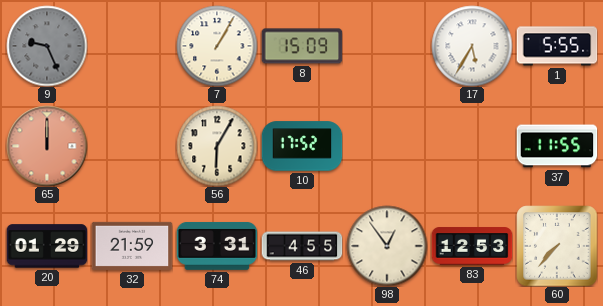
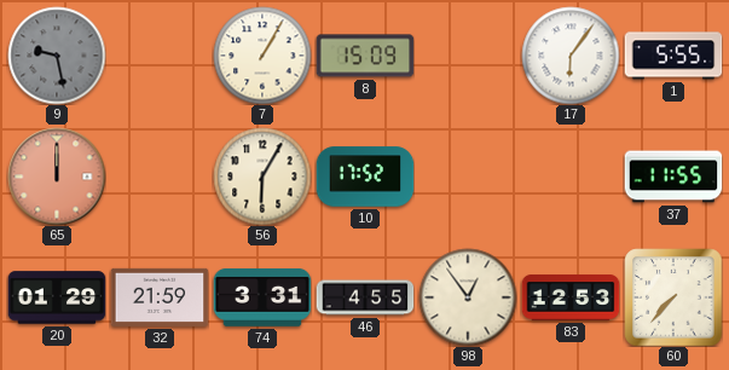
9: 9:26 -> 9:28
17: 5:35 -> 6:06
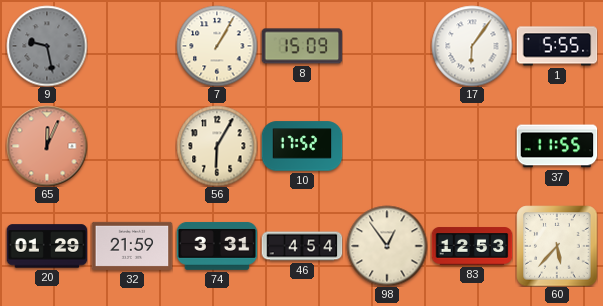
65: 12:00 -> 12:04
46: 4:55 -> 4:54
60: 7:37 -> 5:37
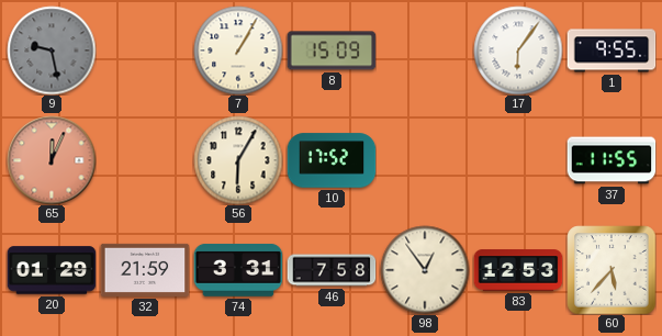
1: 5:55 -> 9:55
46: 4:54 -> 7:58
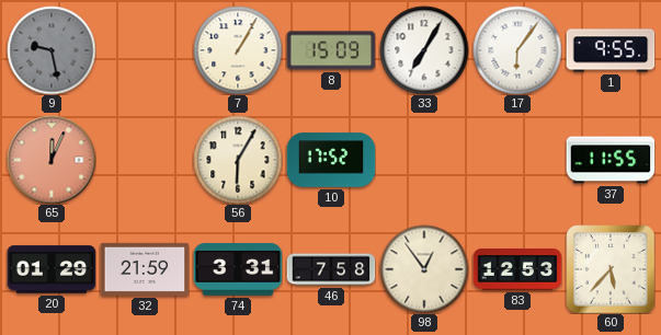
33: none -> 7:05
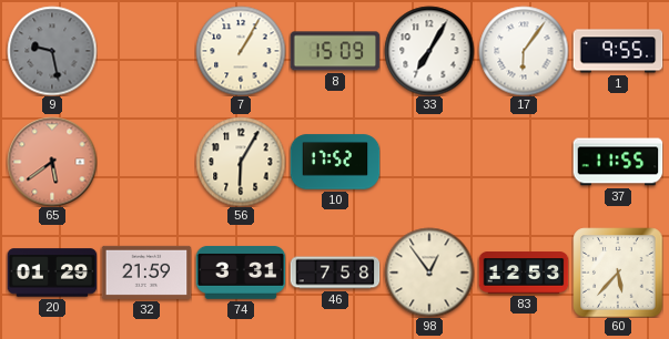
65: 12:04 -> 5:39
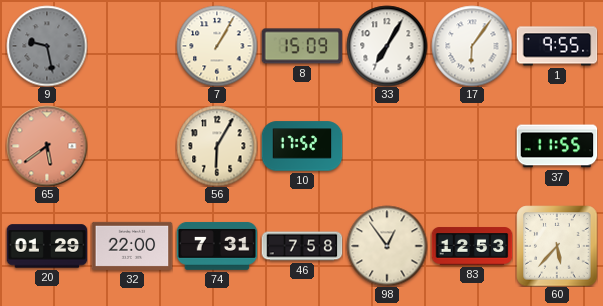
32: 21:59 -> 22:00
74: 3:31 -> 7:31
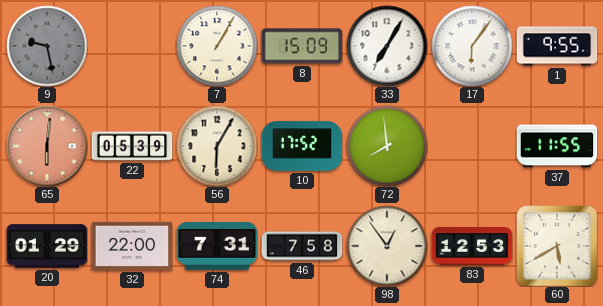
65: 5:39 -> 6:01
22: none -> 05:39
72: none -> 7:59
60: 5:37 -> 5:40
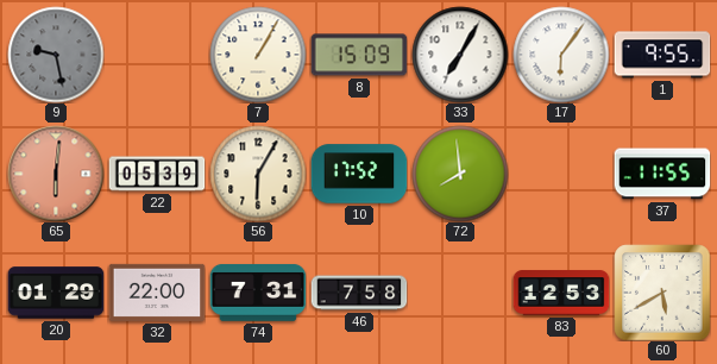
98: 12:54 -> none
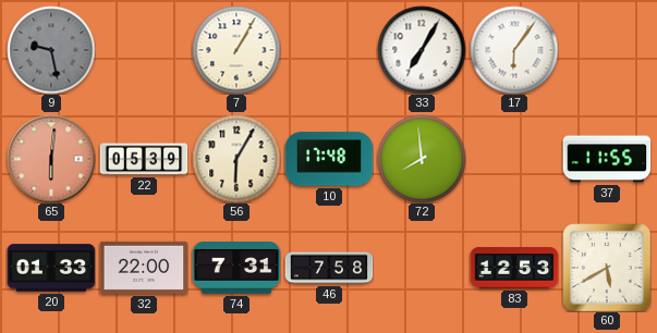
8: 15:09 -> none
1: 9:55 -> none
10: 17:52 -> 17:48
20: 01:29 -> 01:33
